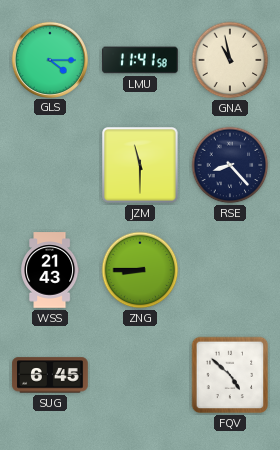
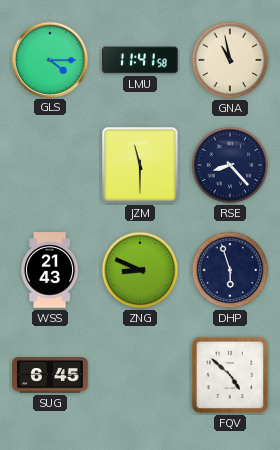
ZNG: 8:45 -> 8:49
DHP: none -> 5:57
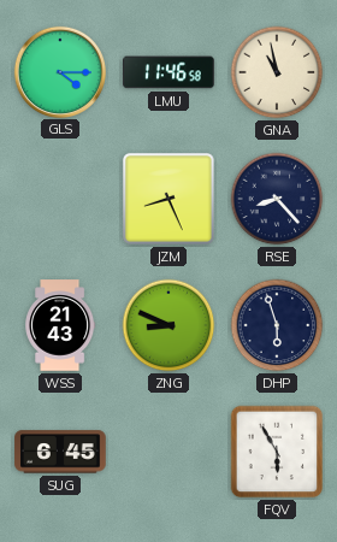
LMU: 11:41 -> 11:46
JZM: 11:30 -> 8:26
FQV: 4:52 -> 5:55
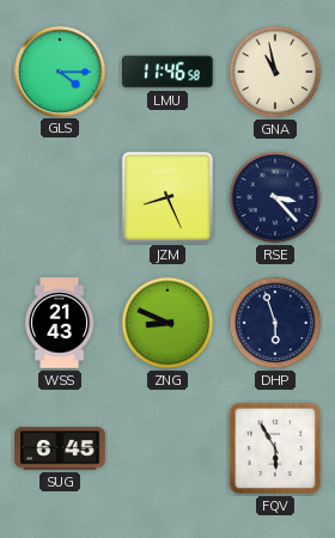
RSE: 8:23 -> 3:23
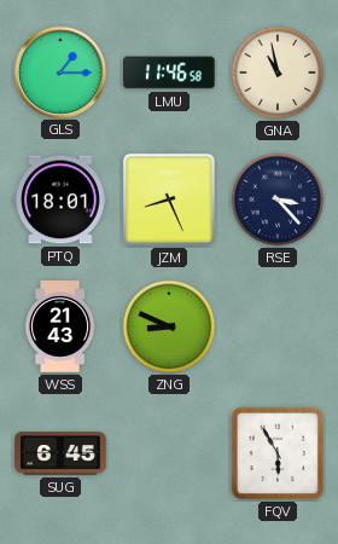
GLS: 4:15 -> 1:15
PTQ: none -> 18:01
DHP: 5:57 -> none
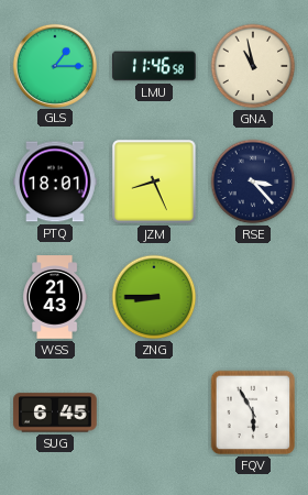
ZNG: 8:49 -> 8:45
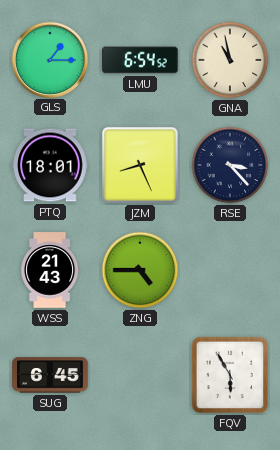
LMU: 11:46 -> 6:54
ZNG: 8:45 -> 4:45
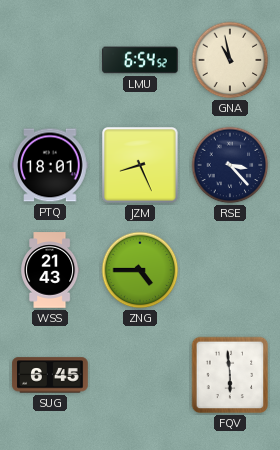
GLS: 1:15 -> none
FQV: 5:55 -> 5:59
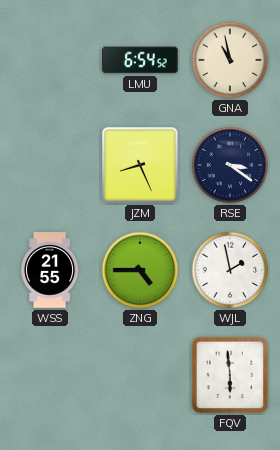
PTQ: 18:01 -> none
RSE: 3:23 -> 3:21
WSS: 21:43 -> 21:55
WJL: none -> 1:58
SUG: 6:45 -> none
